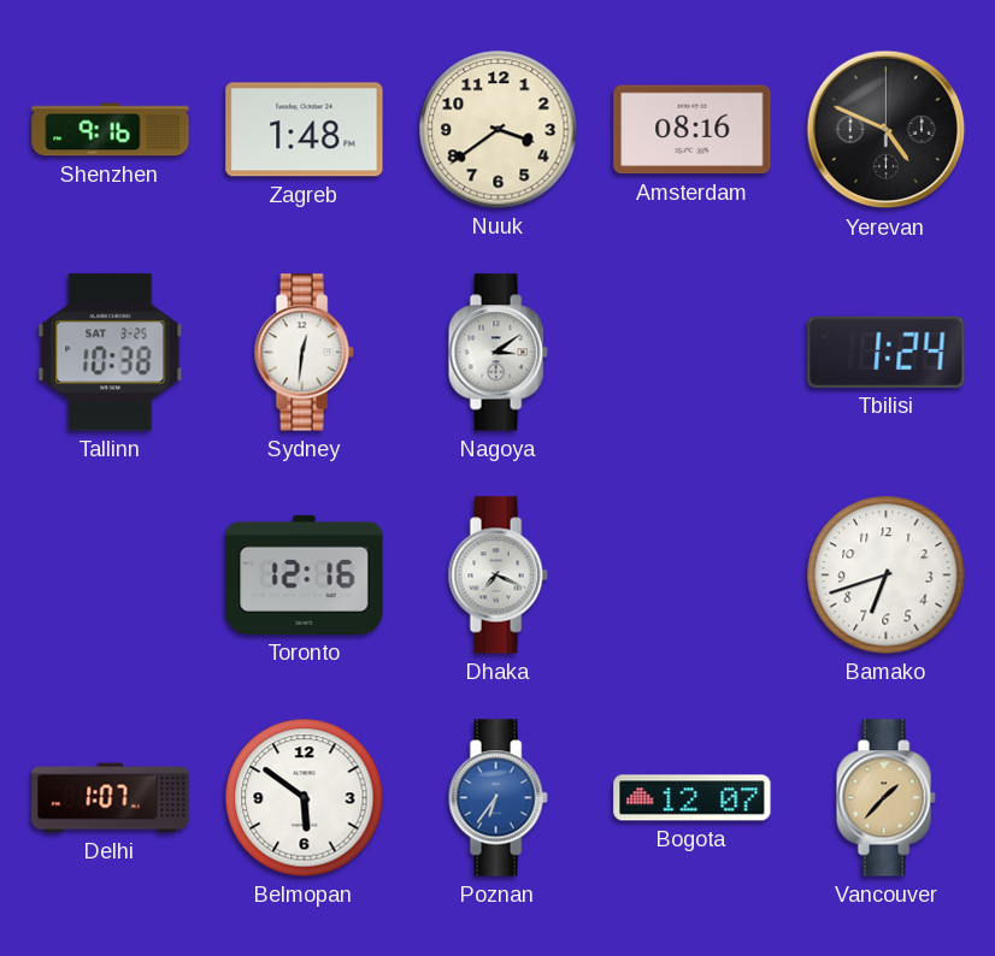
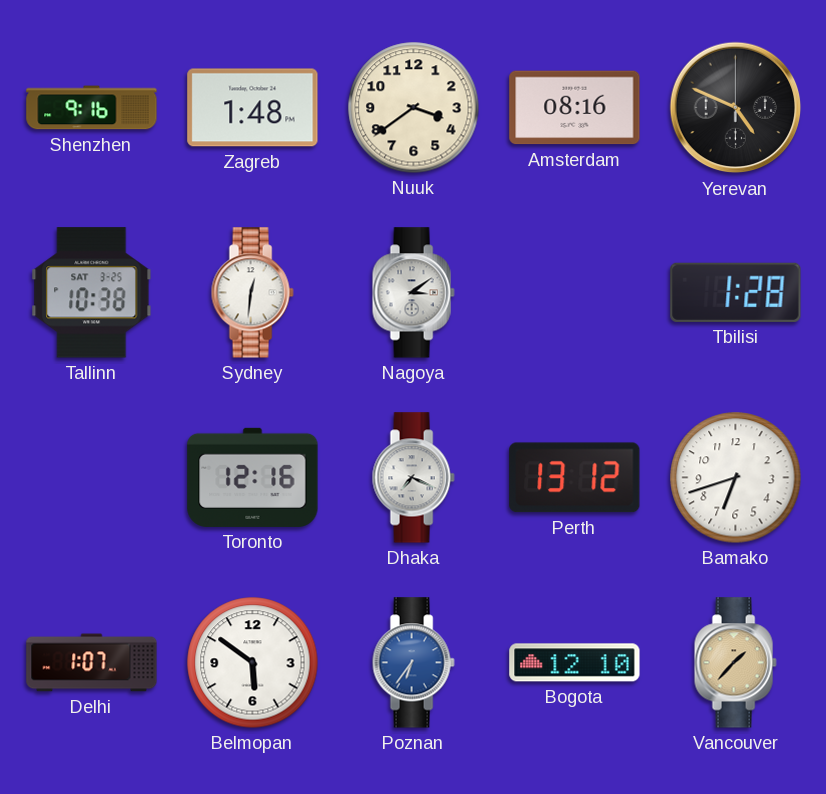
Tbilisi: 1:24 -> 1:28
Perth: none -> 13:12
Bogota: 12:07 -> 12:10
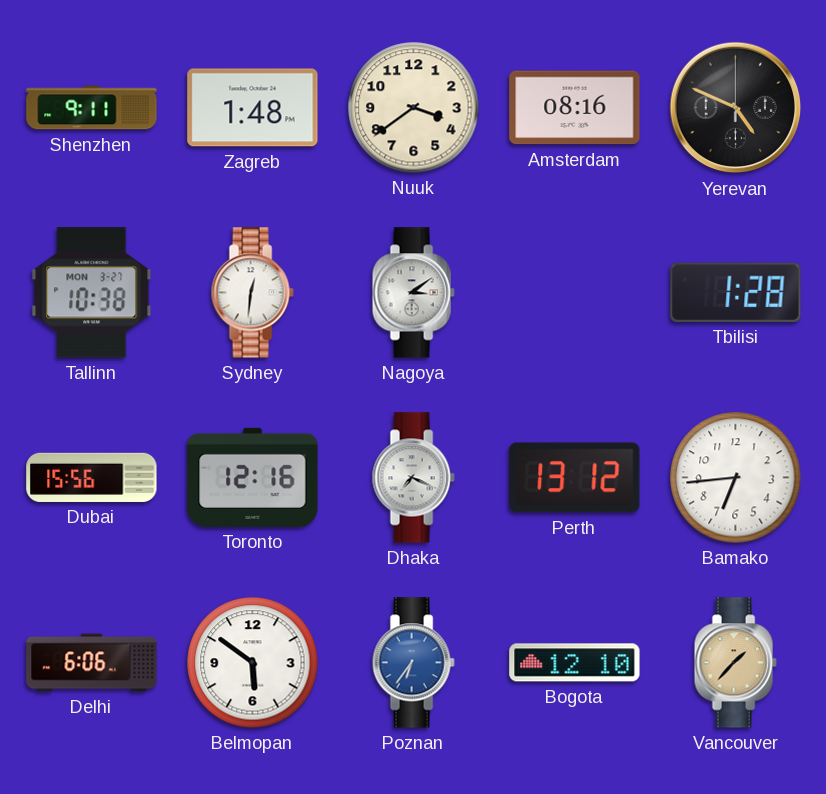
Shenzhen: 9:16 -> 9:11
Tallinn date: SAT 3-25 -> MON 3-27
Dubai: none -> 15:56
Bamako: 6:42 -> 6:44
Delhi: 1:07 -> 6:06
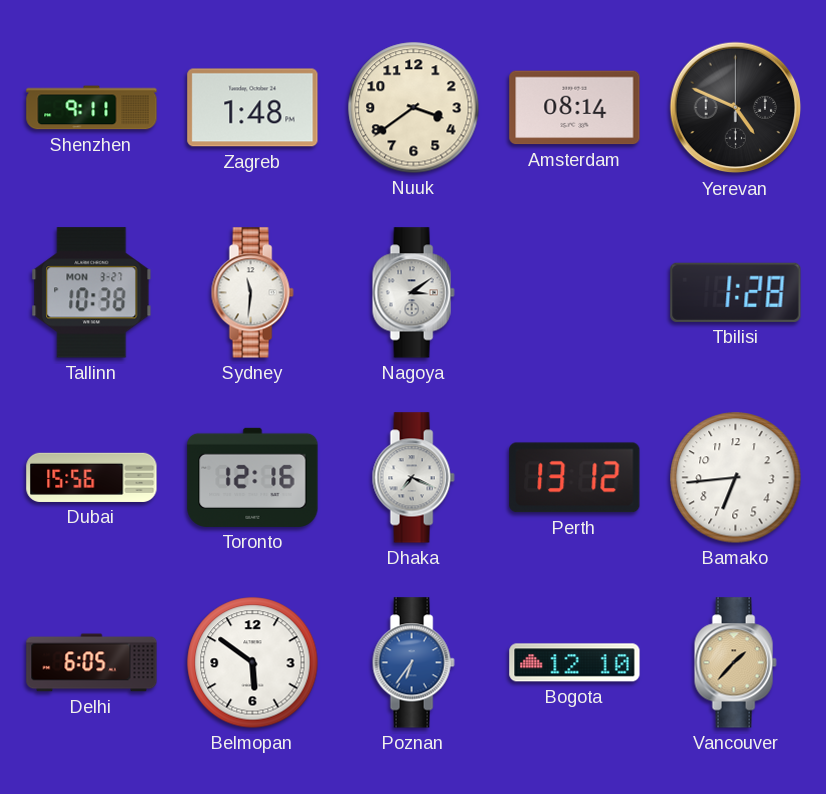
Amsterdam: 08:16 -> 08:14
Sydney: 12:31 -> 11:31
Delhi: 6:06 -> 6:05
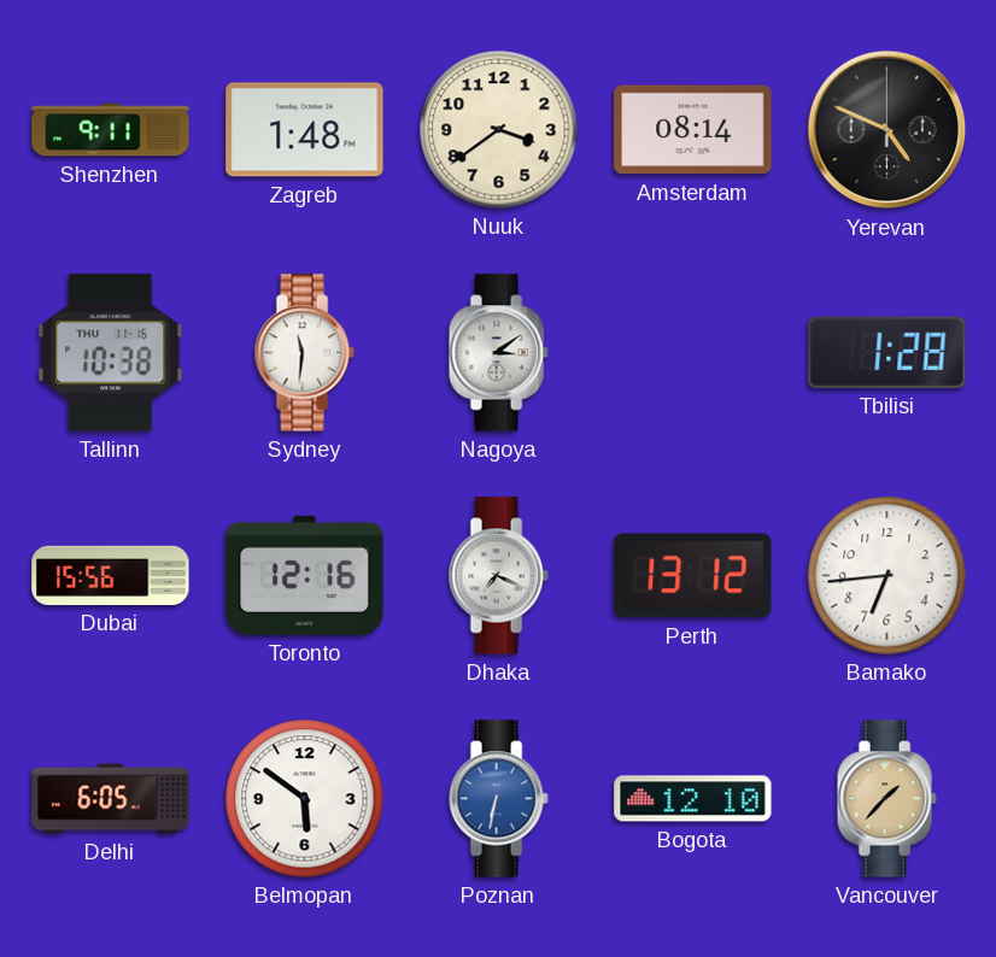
Tallinn date: MON 3-27 -> THU 11-16
Poznan: 6:36 -> 6:32
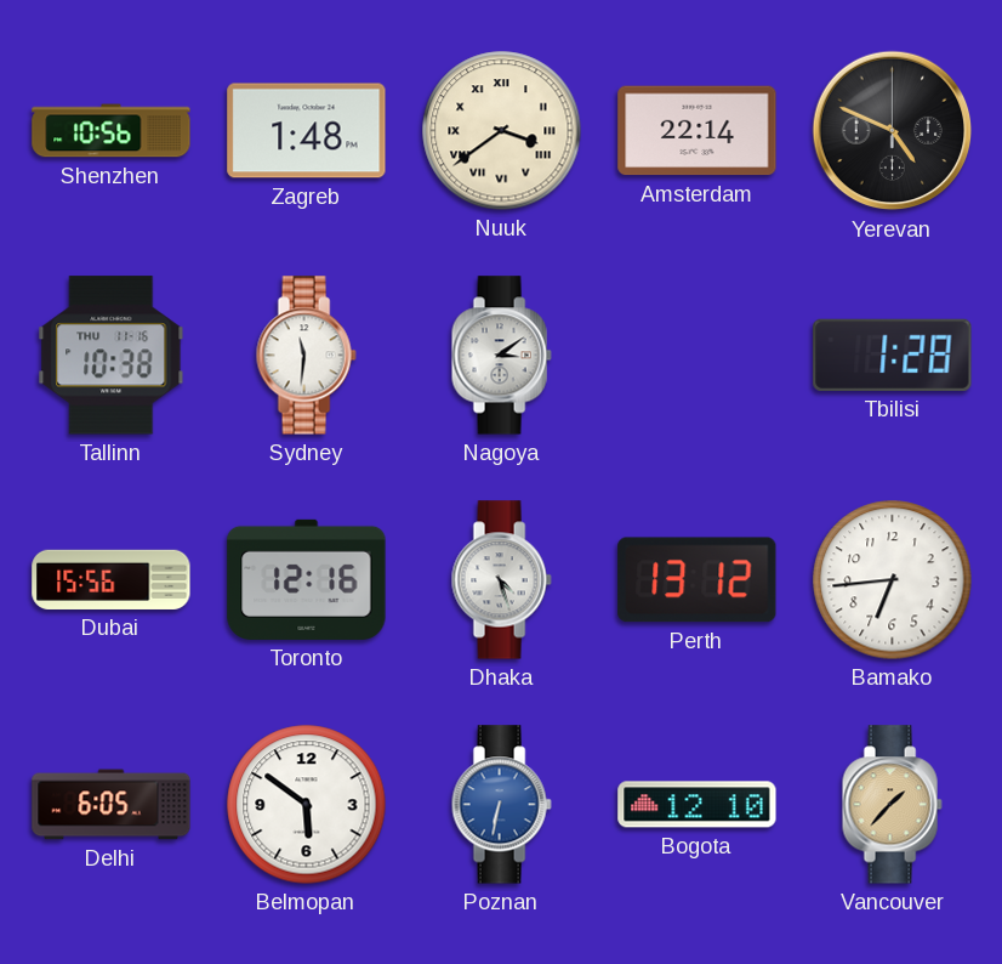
Shenzhen: 9:11 -> 10:56
Nuuk numerals: Arabic -> Roman
Amsterdam: 08:14 -> 22:14
Dhaka: 7:19 -> 4:27
